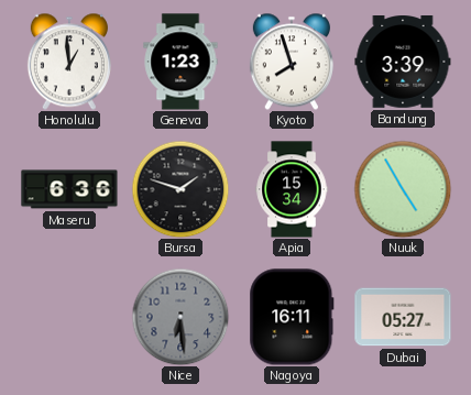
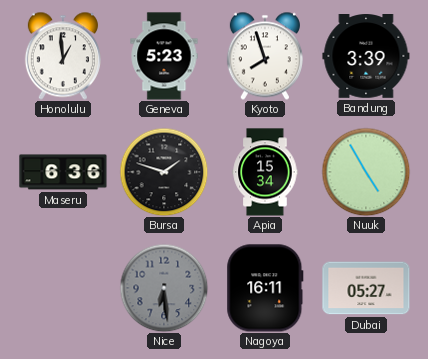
Geneva: 1:23 -> 5:23
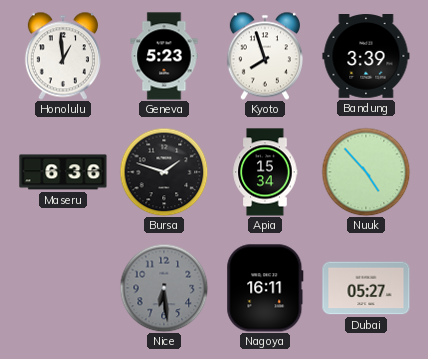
Nuuk: 4:55 -> 4:53
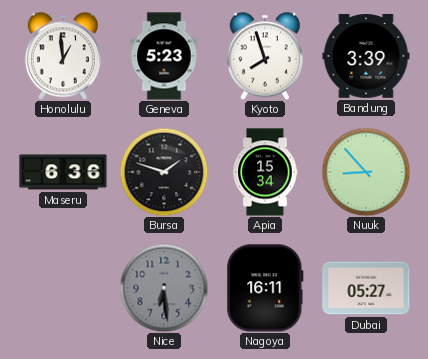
Nuuk: 4:53 -> 8:53
